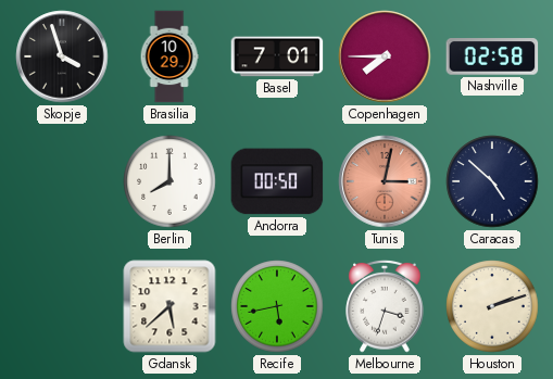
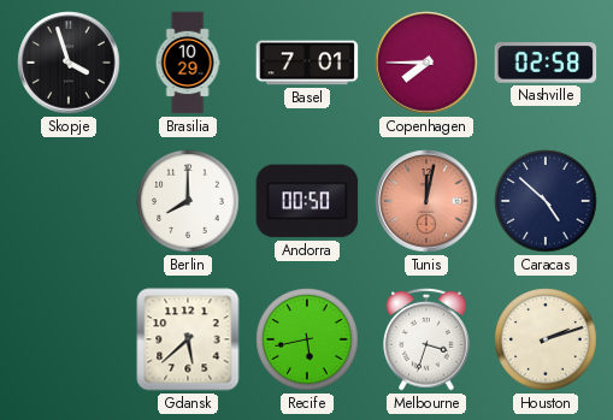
Tunis: 3:02 -> 12:02
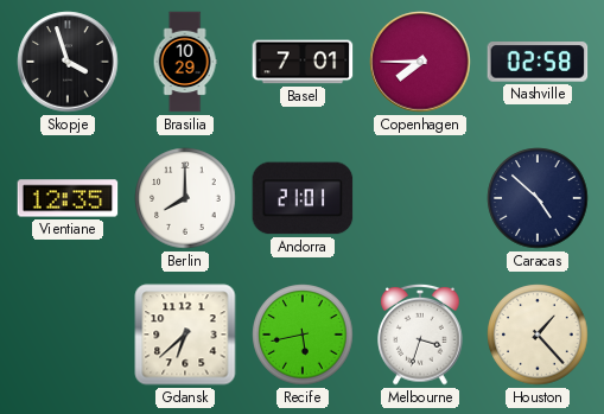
Vientiane: none -> 12:35
Andorra: 00:50 -> 21:01
Tunis: 12:02 -> none
Gdansk: 5:38 -> 6:38
Houston: 2:12 -> 1:23
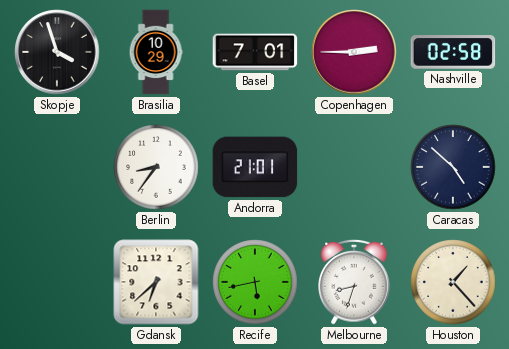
Copenhagen: 7:45 -> 2:45
Vientiane: 12:35 -> none
Berlin: 8:00 -> 8:36
Melbourne: 3:33 -> 8:33
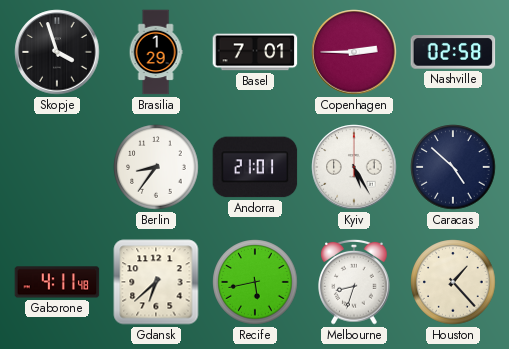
Brasilia: 10:29 -> 1:29
Kyiv: none -> 5:25
Gaborone: none -> 4:11
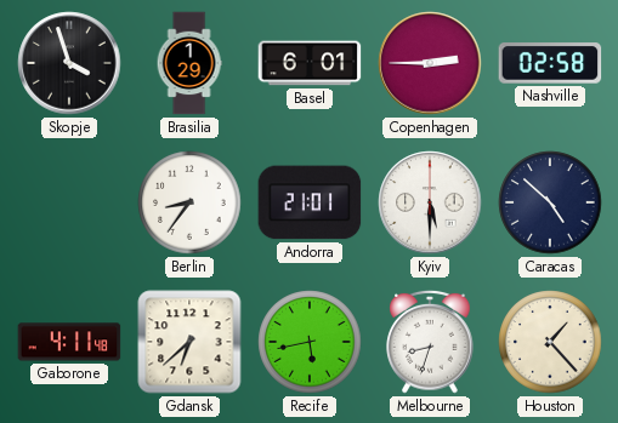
Basel: 7:01 -> 6:01
Kyiv: 5:25 -> 5:30
